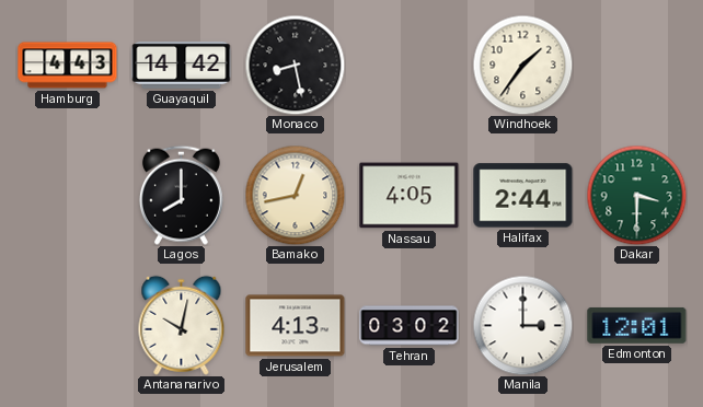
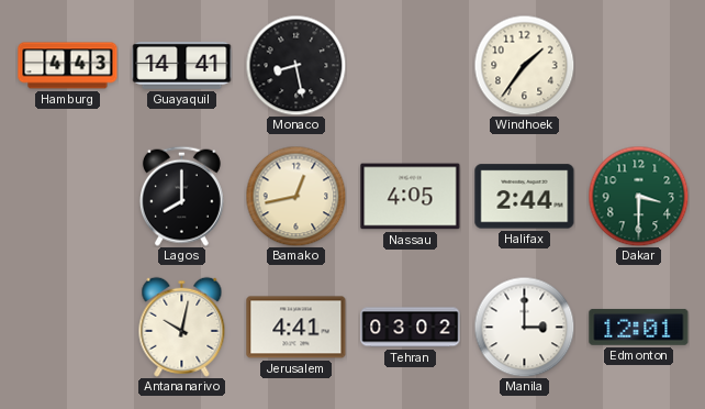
Guayaquil: 14:42 -> 14:41
Jerusalem: 4:13 -> 4:41
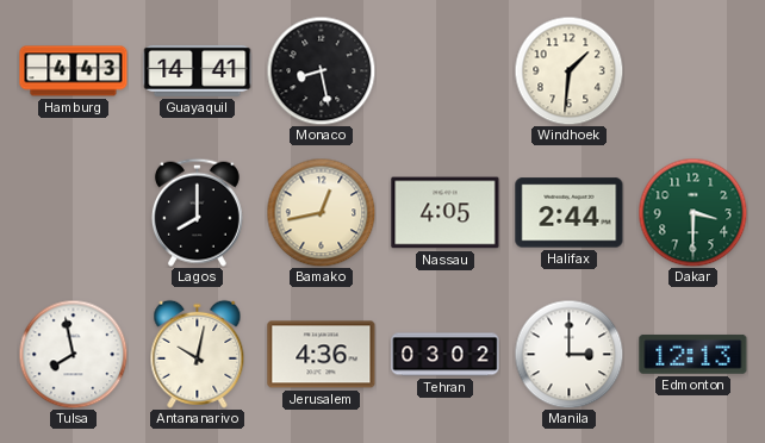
Windhoek: 1:36 -> 1:31
Tulsa: none -> 7:58
Jerusalem: 4:41 -> 4:36
Edmonton: 12:01 -> 12:13
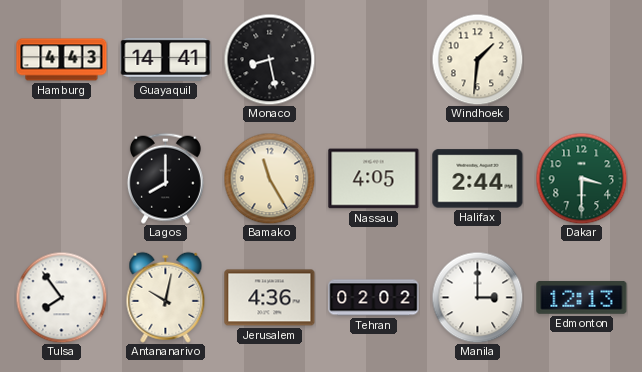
Bamako: 12:43 -> 11:25
Tulsa: 7:58 -> 7:54
Tehran: 03:02 -> 02:02
